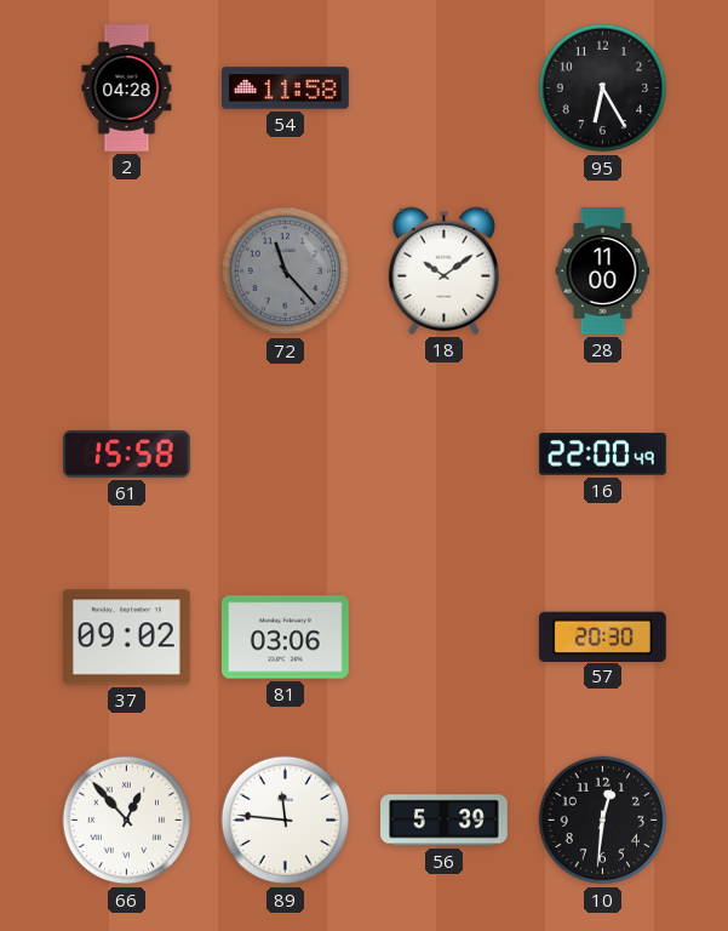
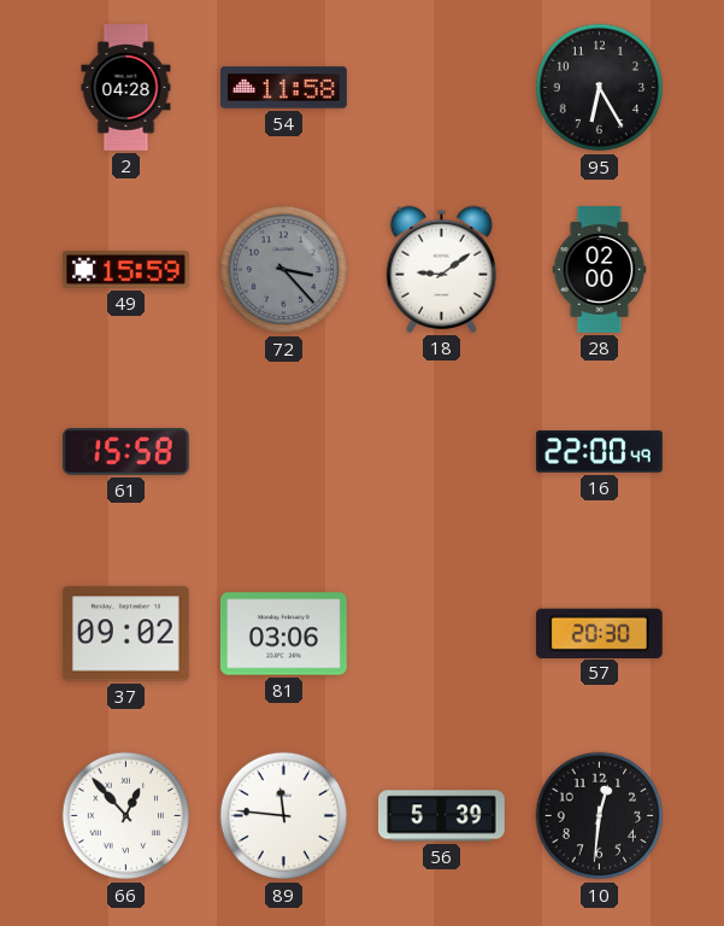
49: none -> 15:59
72: 11:23 -> 3:23
18: 10:09 -> 9:09
28: 11:00 -> 02:00
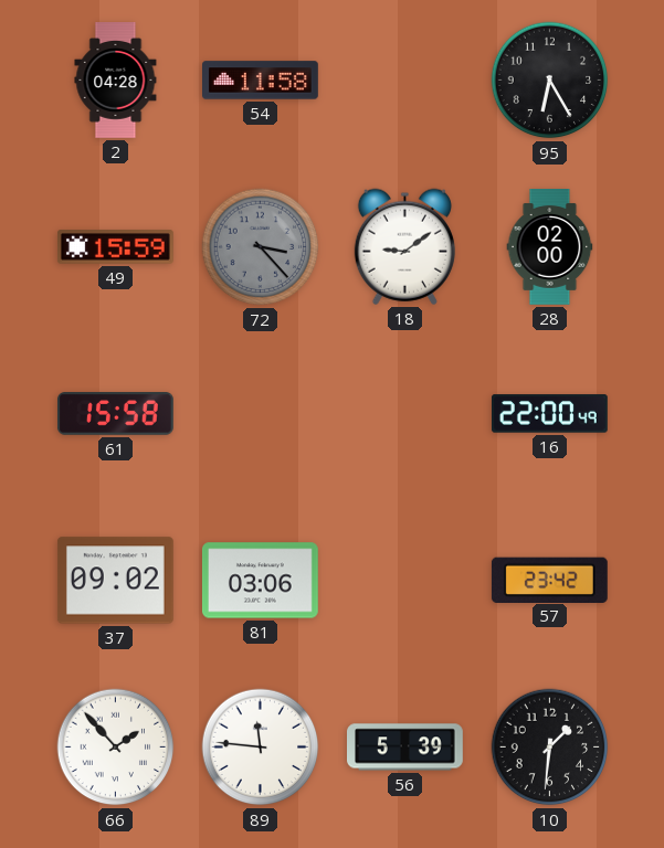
57: 20:30 -> 23:42
66: 12:53 -> 1:53
10: 12:31 -> 1:31
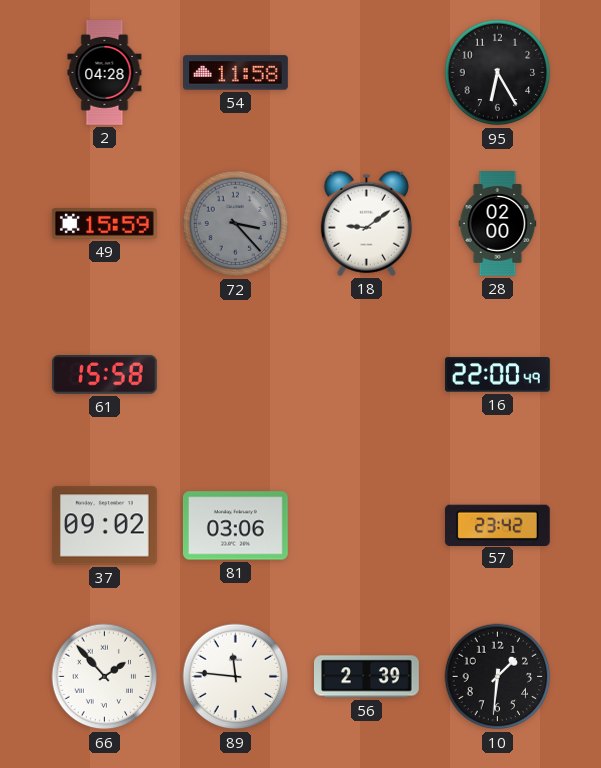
56: 5:39 -> 2:39
